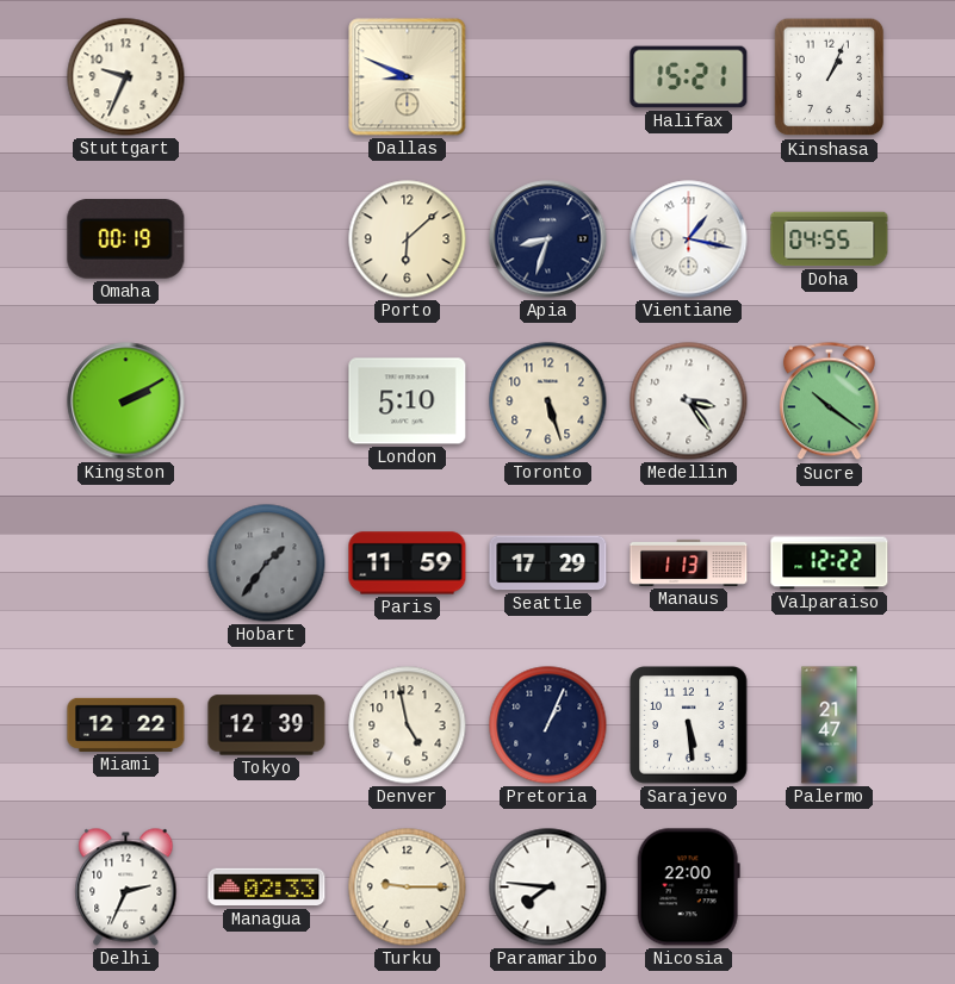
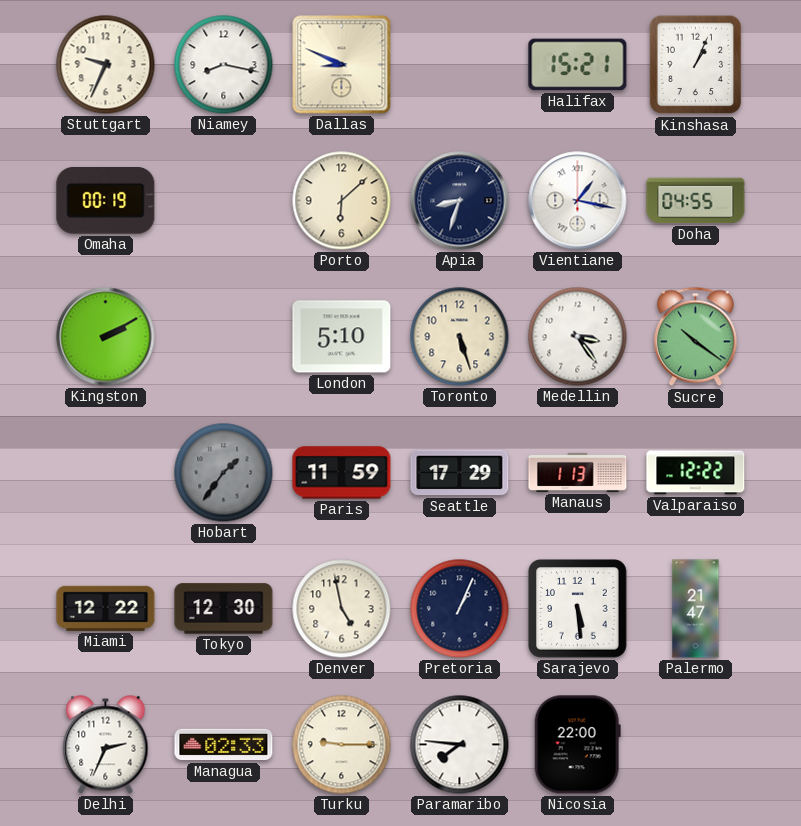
Niamey: none -> 8:17
Tokyo: 12:39 -> 12:30
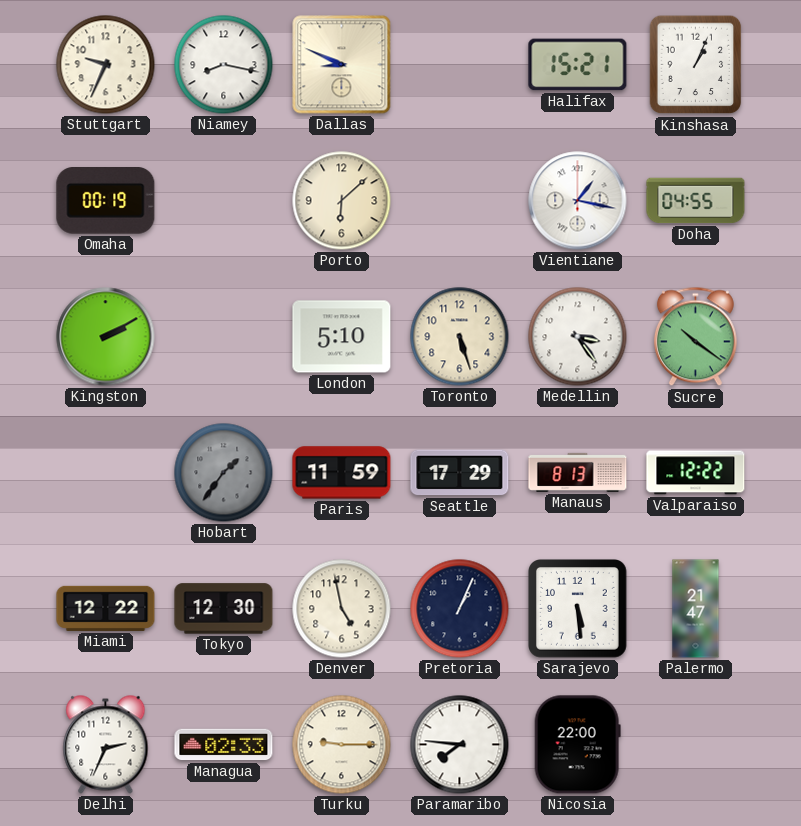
Apia: 8:33 -> none
Manaus: 1:13 -> 8:13
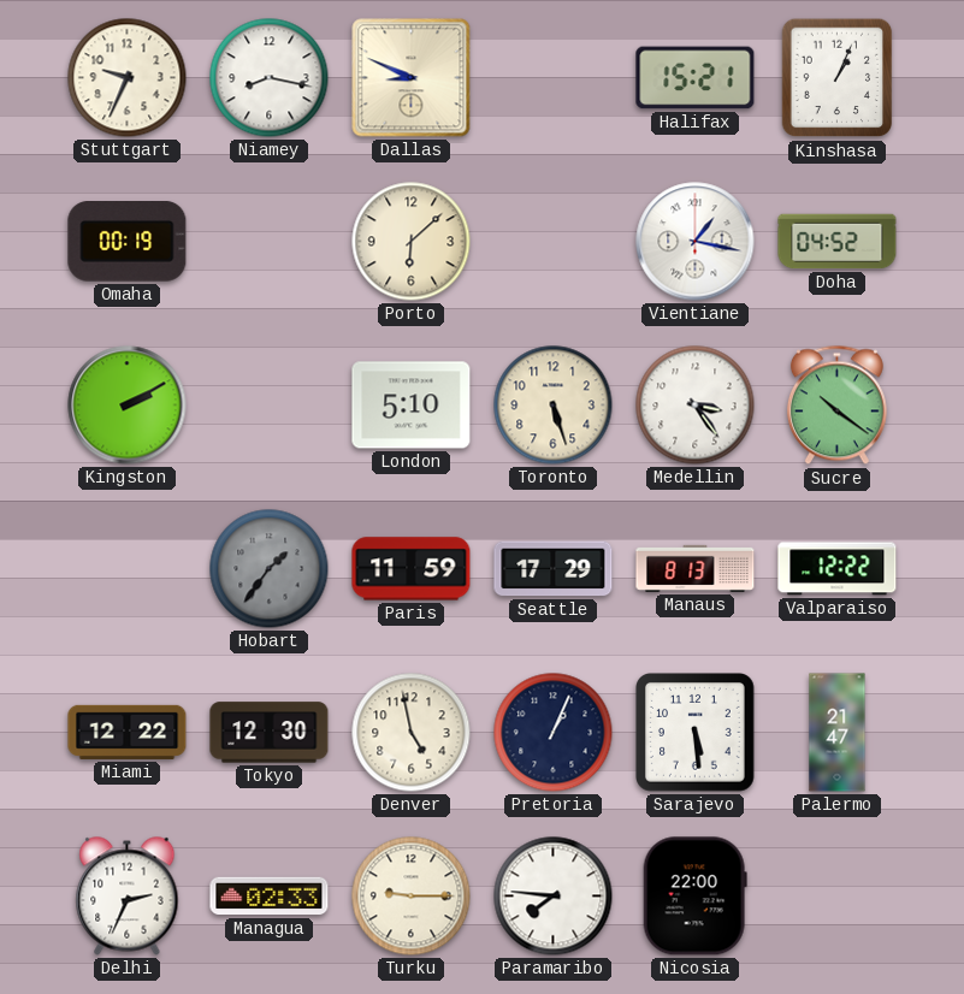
Doha: 04:55 -> 04:52
